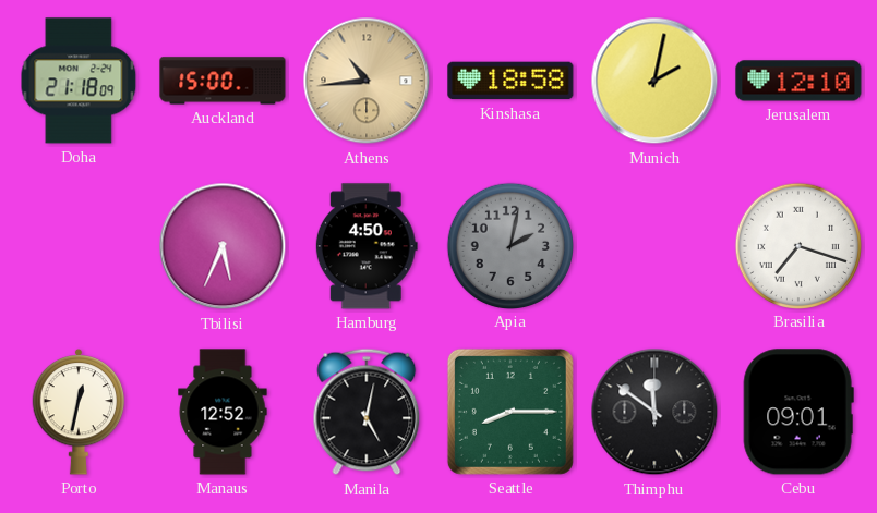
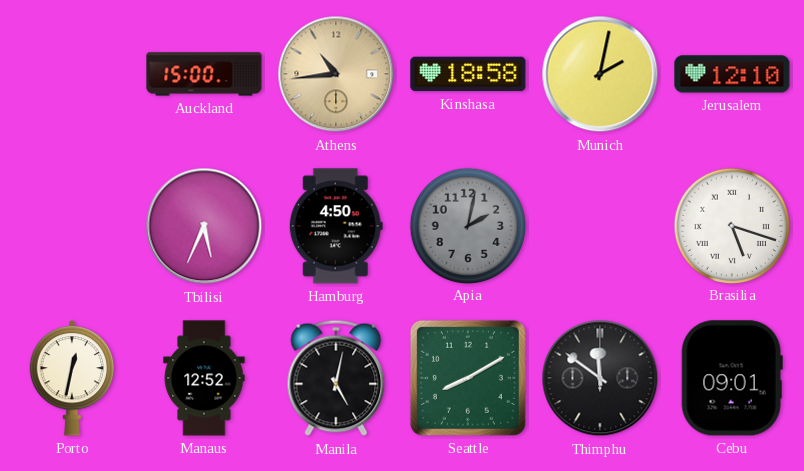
Doha: 21:18 -> none
Brasilia: 7:18 -> 5:18
Seattle: 8:15 -> 8:10
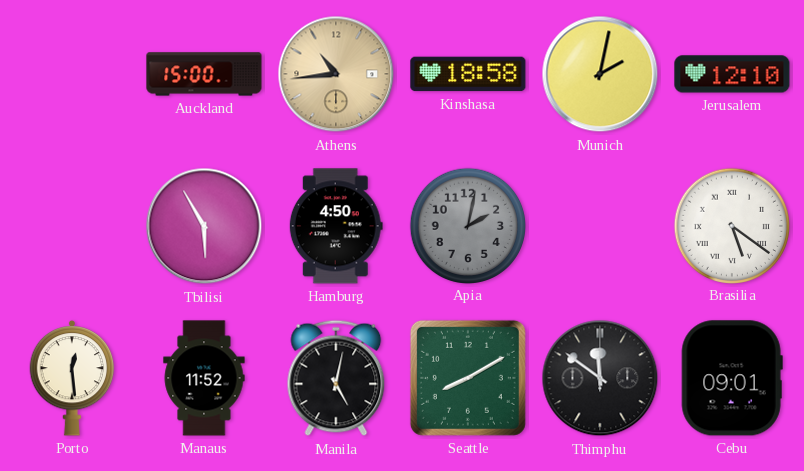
Tbilisi: 5:34 -> 5:55
Brasilia: 5:18 -> 5:21
Porto: 12:32 -> 12:29
Manaus: 12:52 -> 11:52
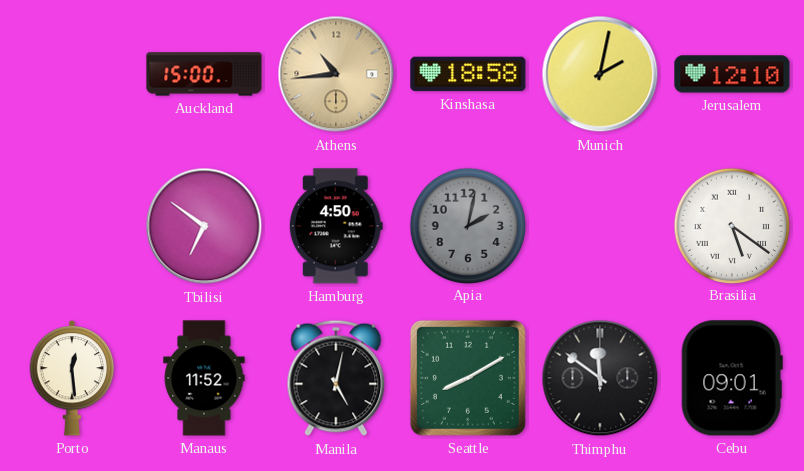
Tbilisi: 5:55 -> 6:51
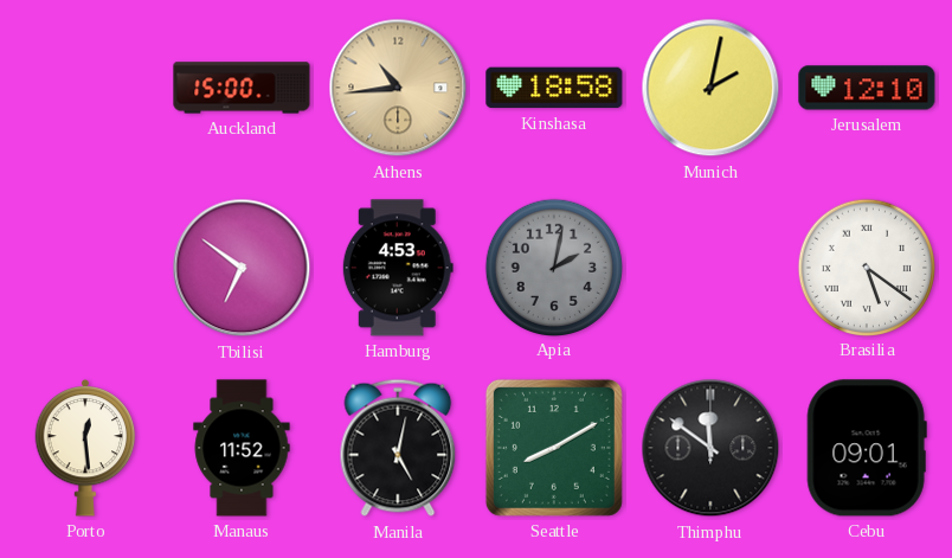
Hamburg: 4:50 -> 4:53
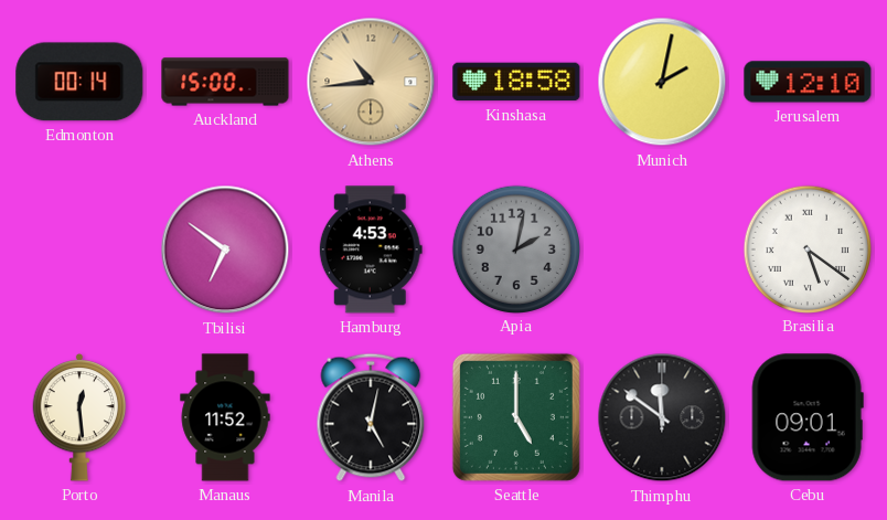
Edmonton: none -> 00:14
Seattle: 8:10 -> 5:00
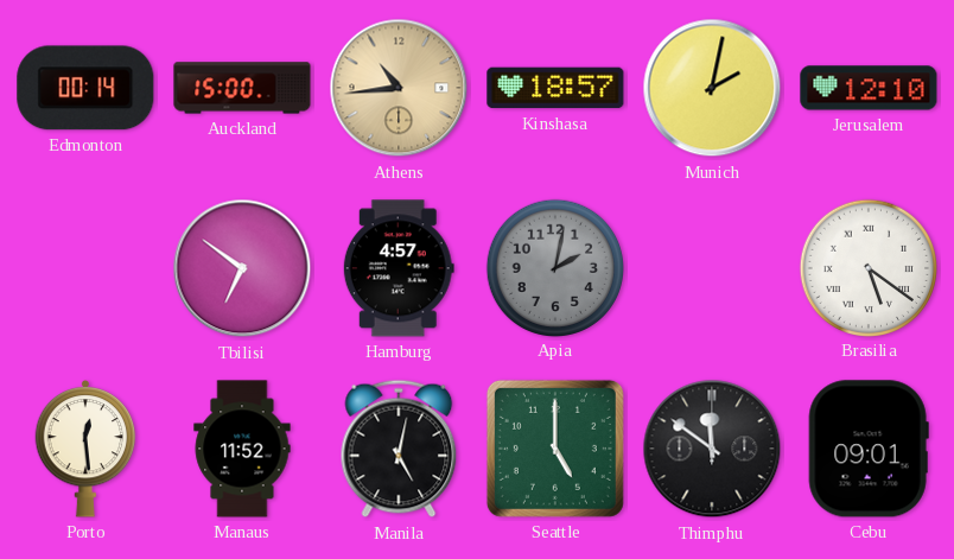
Kinshasa: 18:58 -> 18:57
Hamburg: 4:53 -> 4:57
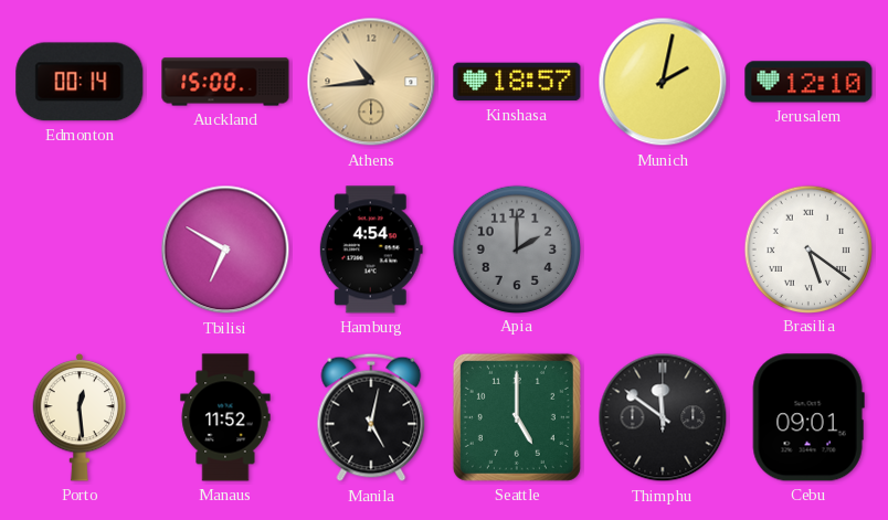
Tbilisi: 6:51 -> 6:50
Hamburg: 4:57 -> 4:54
Apia: 2:02 -> 2:00
